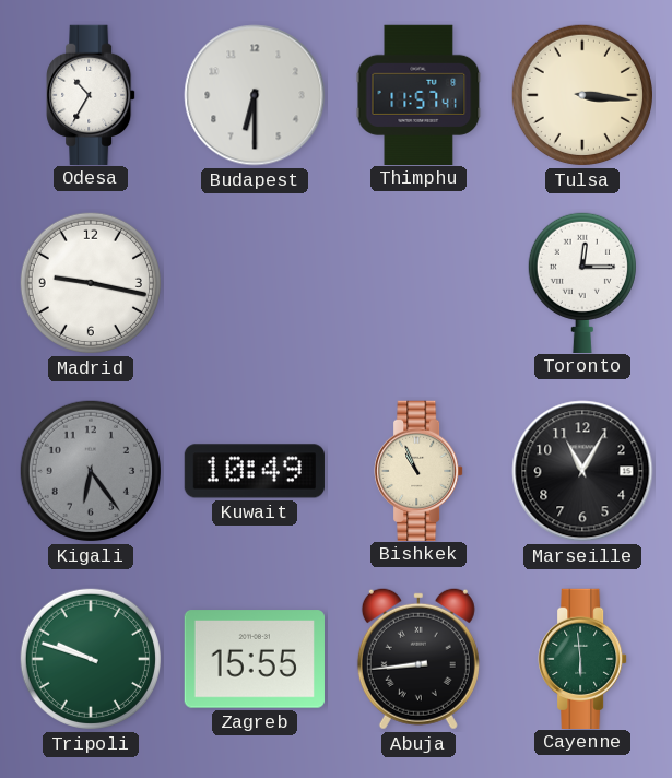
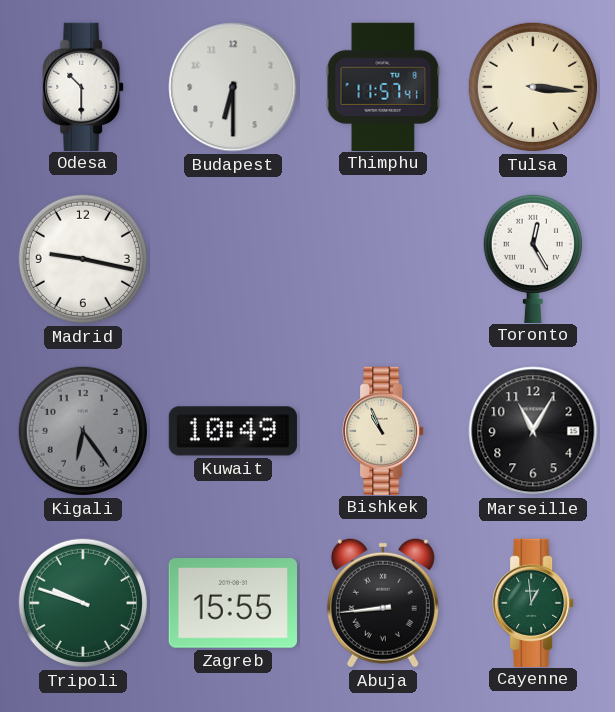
Odesa: 10:35 -> 10:30
Toronto: 12:15 -> 12:25
Cayenne: 5:59 -> 12:59
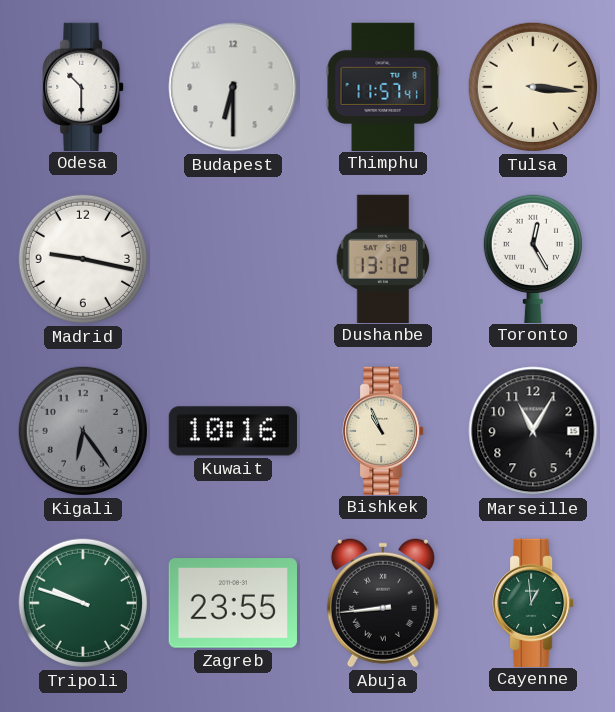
Dushanbe: none -> 13:12
Kuwait: 10:49 -> 10:16
Zagreb: 15:55 -> 23:55
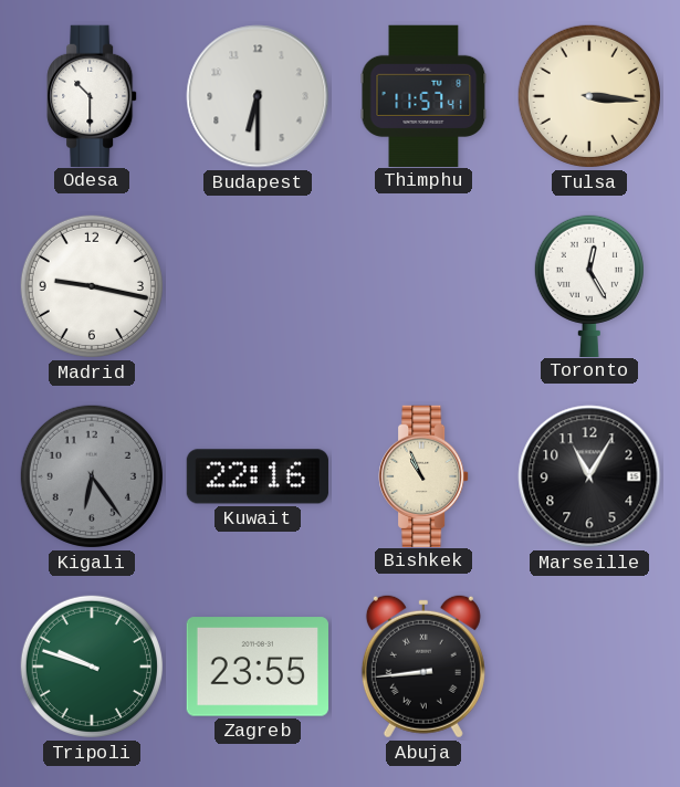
Dushanbe: 13:12 -> none
Kuwait: 10:16 -> 22:16
Cayenne: 12:59 -> none
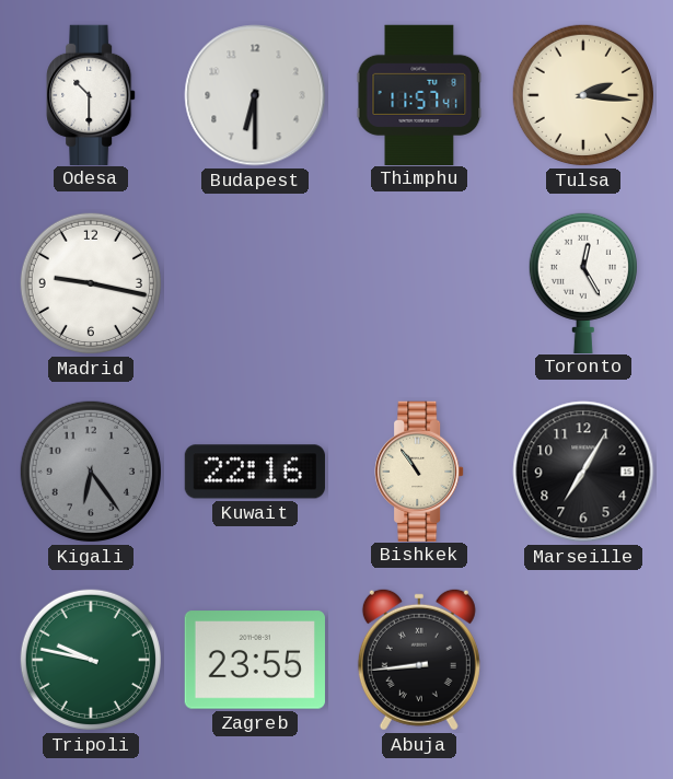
Tulsa: 3:16 -> 2:16
Bishkek: 10:56 -> 10:54
Marseille: 11:05 -> 7:05
Tripoli: 9:48 -> 9:47
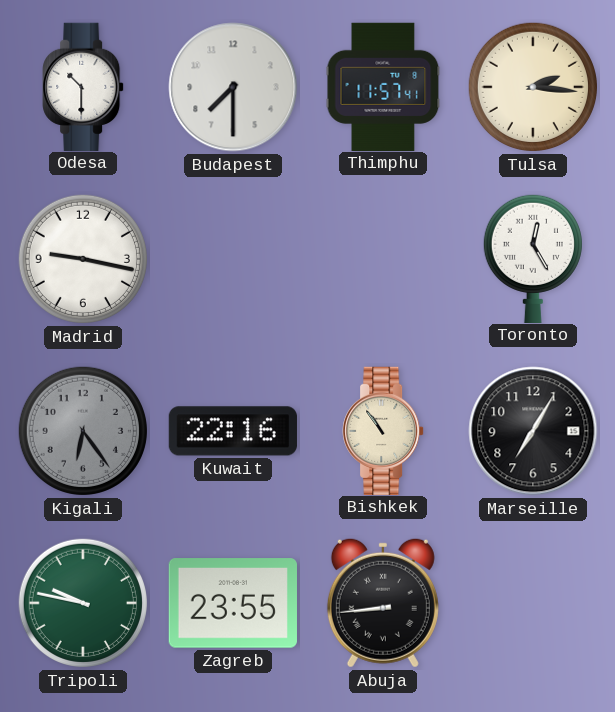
Budapest: 6:30 -> 7:30
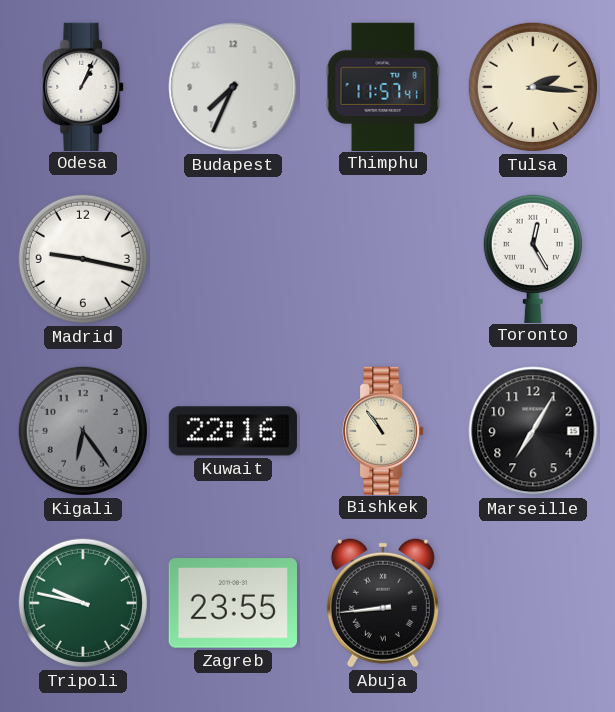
Odesa: 10:30 -> 1:04
Budapest: 7:30 -> 7:34
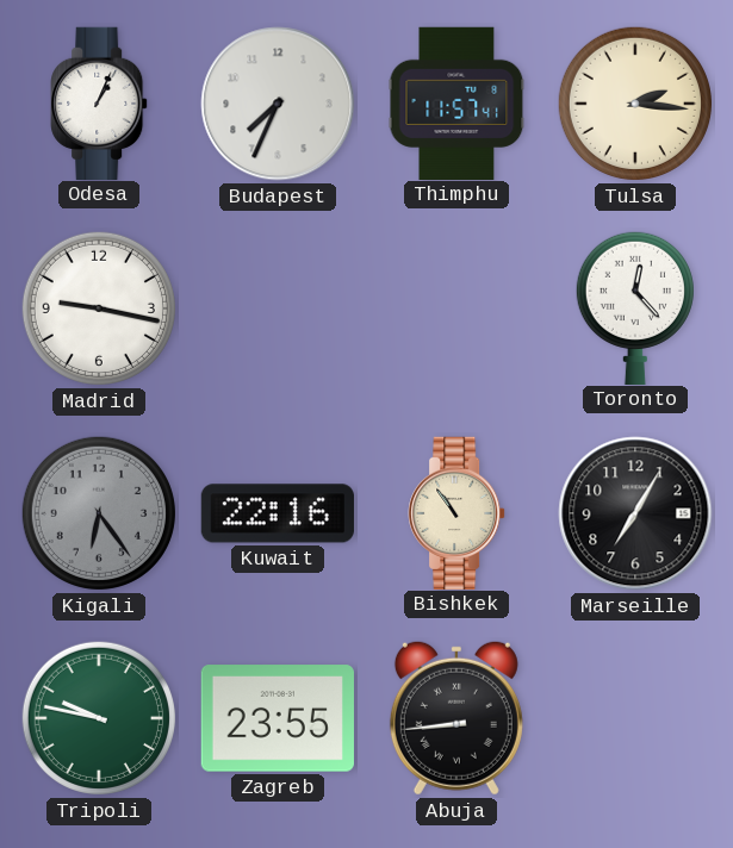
Toronto: 12:25 -> 12:23
